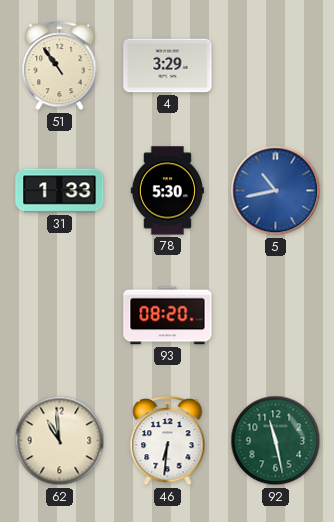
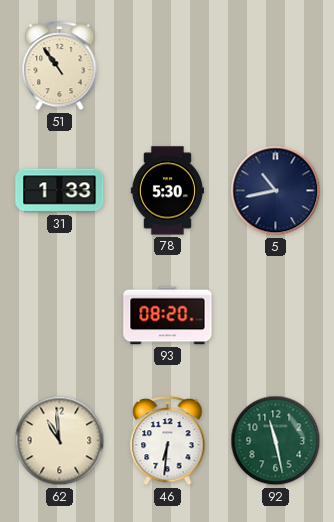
4: 3:29 -> none
5 dial: blue -> navy
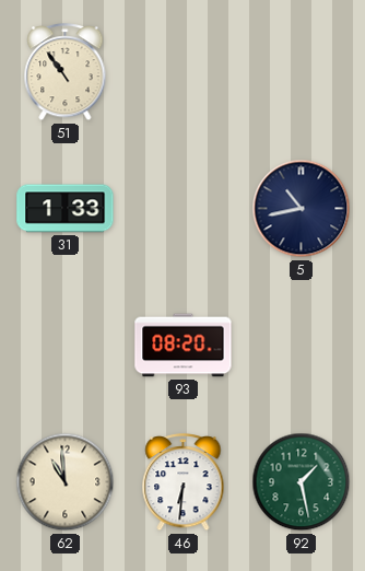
78: 5:30 -> none
92: 11:28 -> 1:28
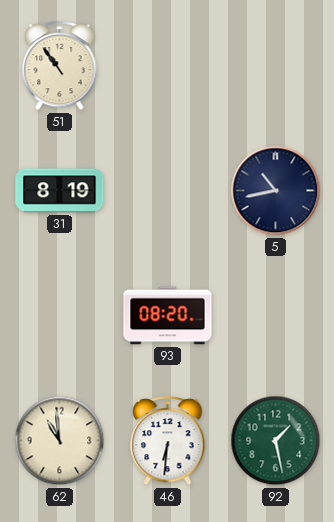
31: 1:33 -> 8:19
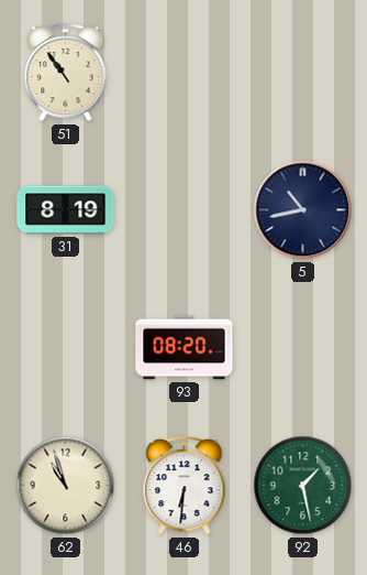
62: 10:59 -> 10:57
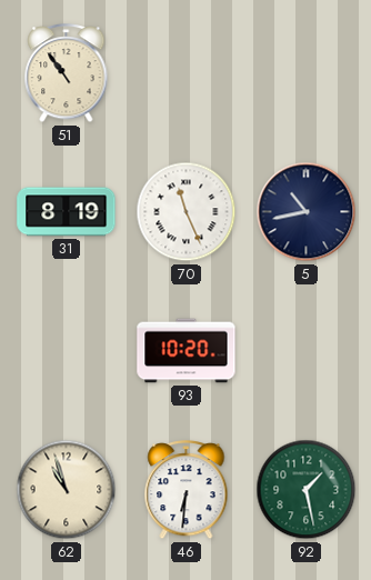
70: none -> 11:26
93: 08:20 -> 10:20
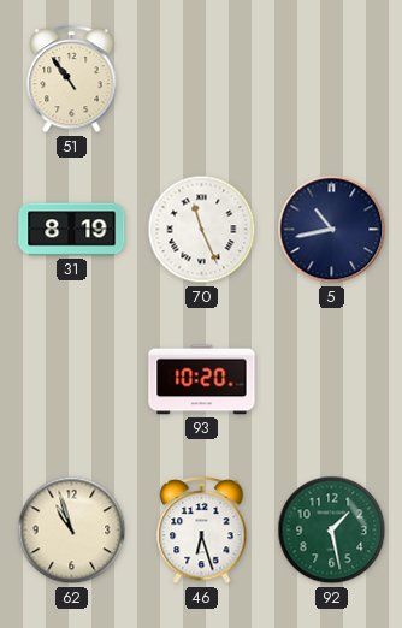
46: 6:31 -> 6:27
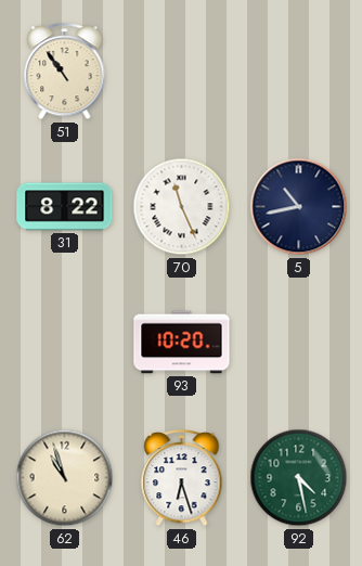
31: 8:19 -> 8:22
92: 1:28 -> 4:28
